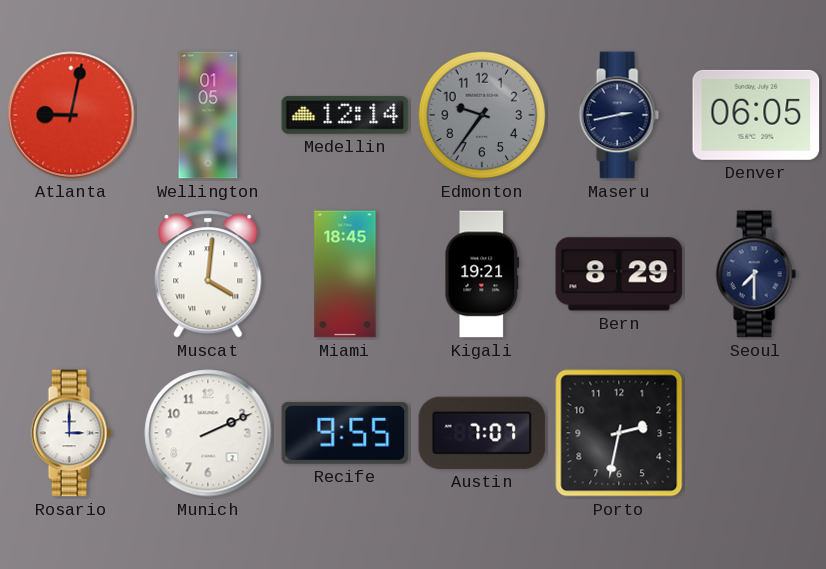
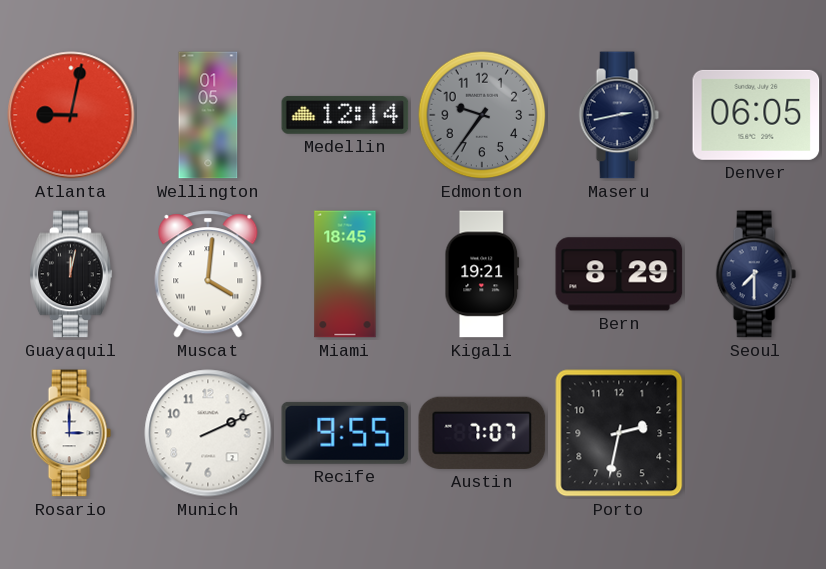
Guayaquil: none -> 12:02
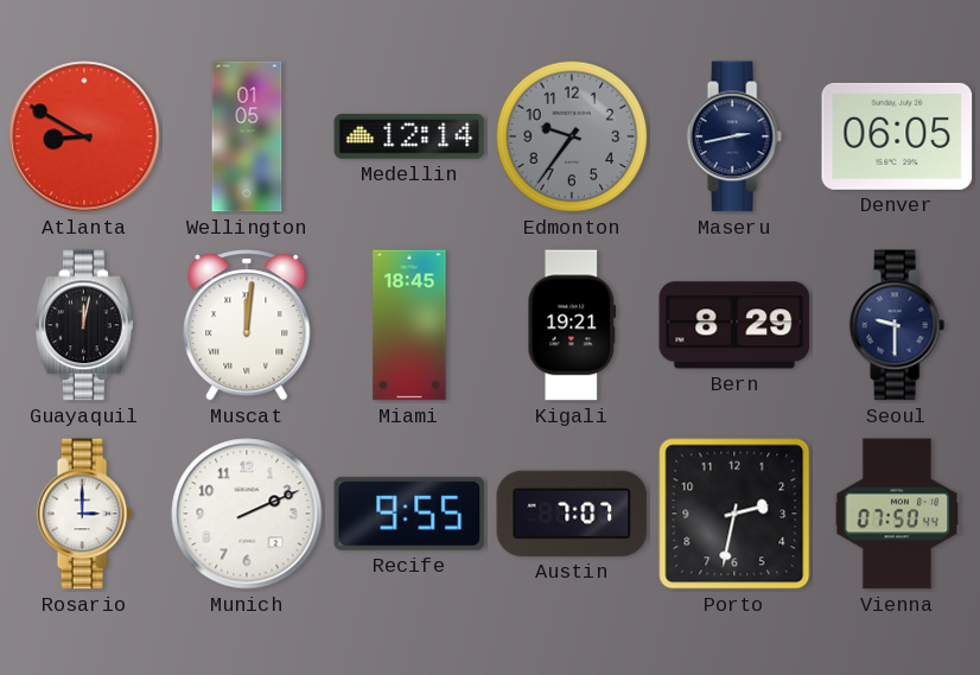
Atlanta: 9:02 -> 8:50
Muscat: 4:01 -> 12:01
Seoul: 7:30 -> 9:30
Vienna: none -> 07:50
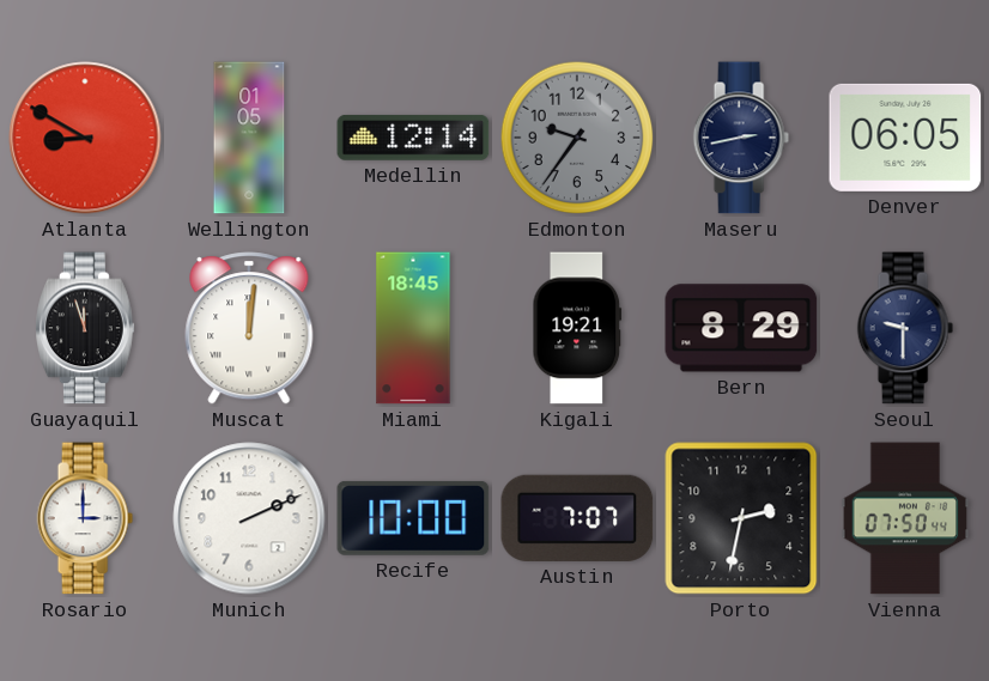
Guayaquil: 12:02 -> 11:57
Recife: 9:55 -> 10:00
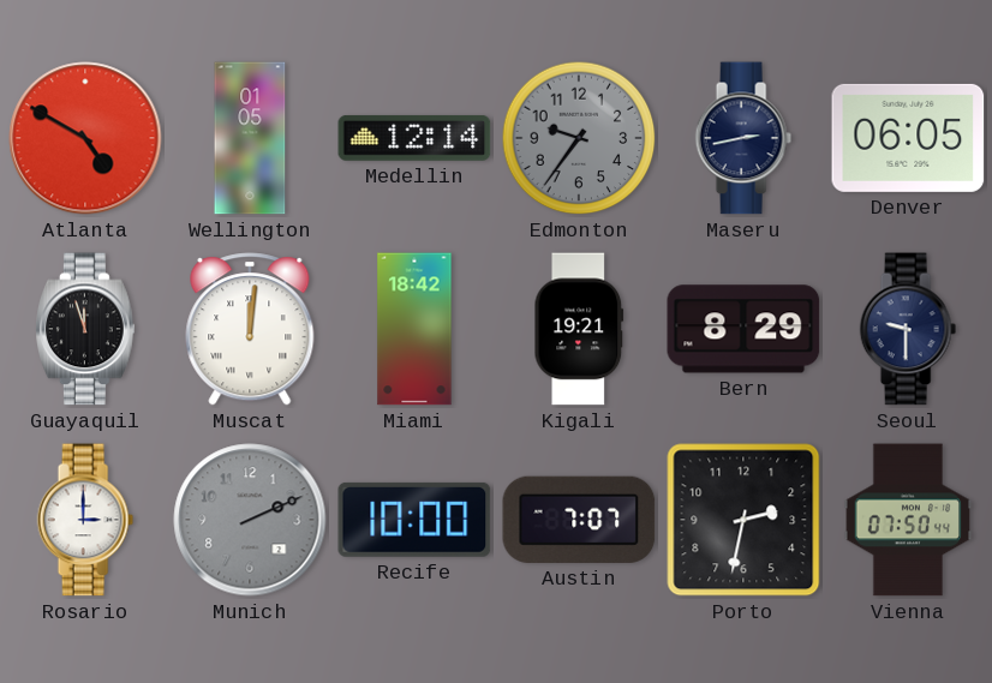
Atlanta: 8:50 -> 4:50
Miami: 18:45 -> 18:42
Munich dial: white -> grey
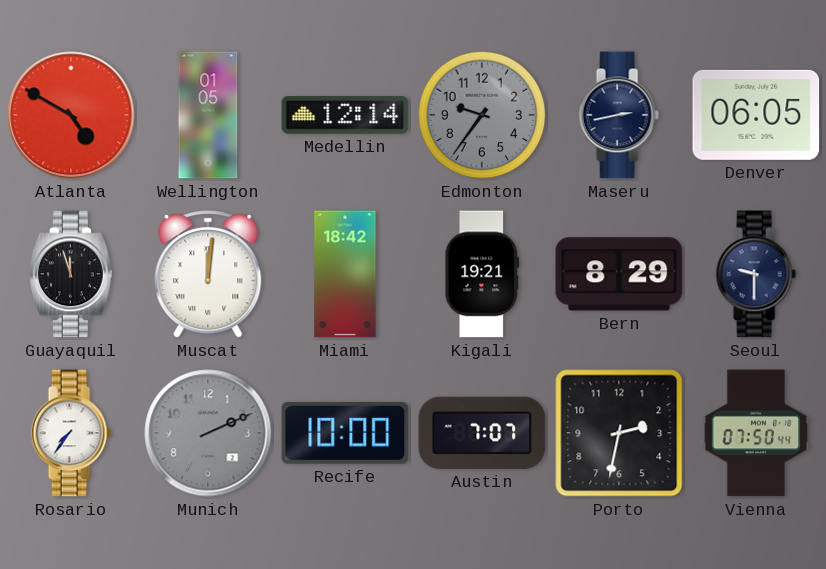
Rosario: 3:00 -> 7:36
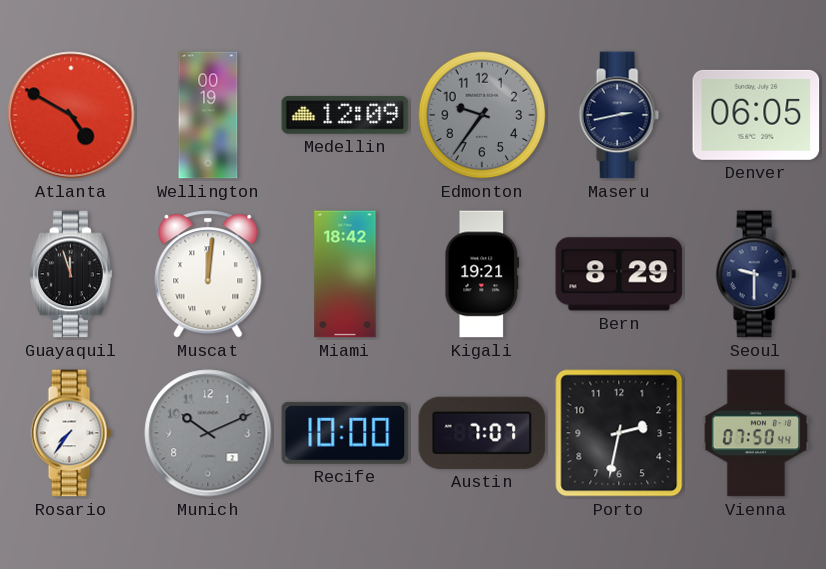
Wellington: 01:05 -> 00:19
Medellin: 12:14 -> 12:09
Munich: 2:11 -> 10:11
